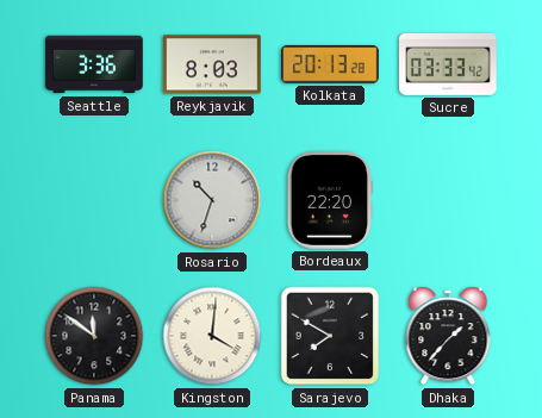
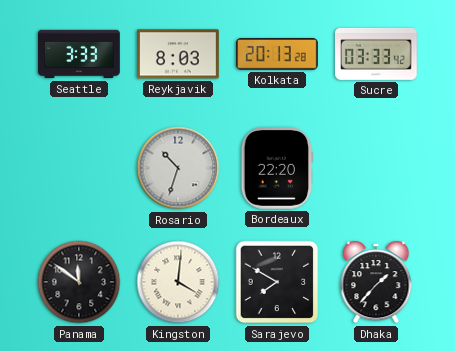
Seattle: 3:36 -> 3:33
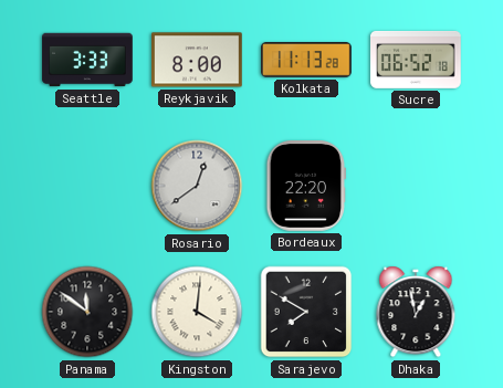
Reykjavik: 8:03 -> 8:00
Kolkata: 20:13 -> 11:13
Sucre: 03:33 -> 06:52
Rosario: 10:33 -> 12:39
Dhaka: 1:37 -> 12:58
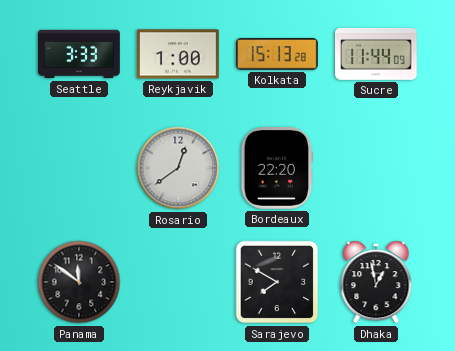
Reykjavik: 8:00 -> 1:00
Kolkata: 11:13 -> 15:13
Sucre: 06:52 -> 11:44
Kingston: 4:01 -> none
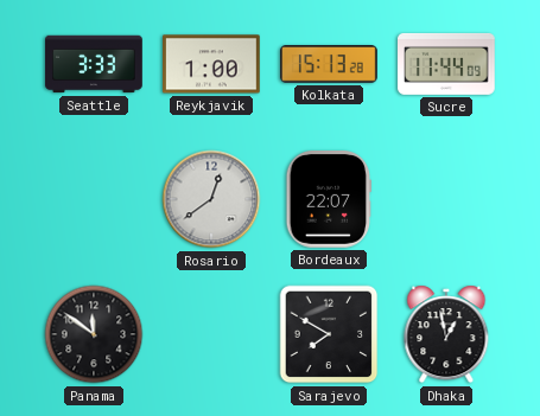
Bordeaux: 22:20 -> 22:07
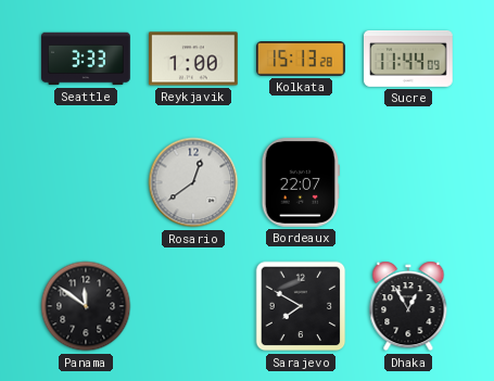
Dhaka: 12:58 -> 12:55
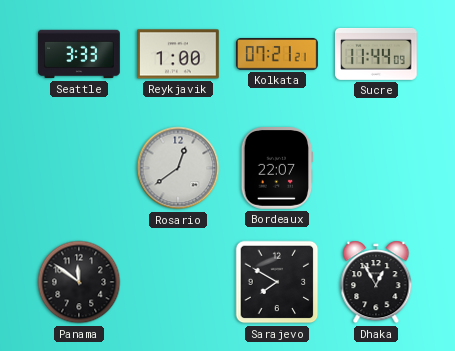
Kolkata: 15:13 -> 07:21
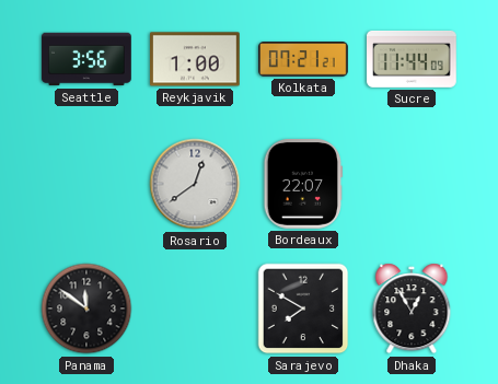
Seattle: 3:33 -> 3:56
